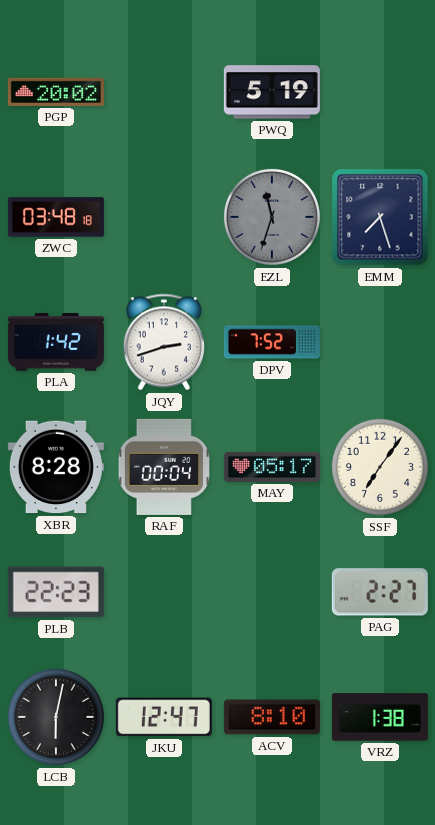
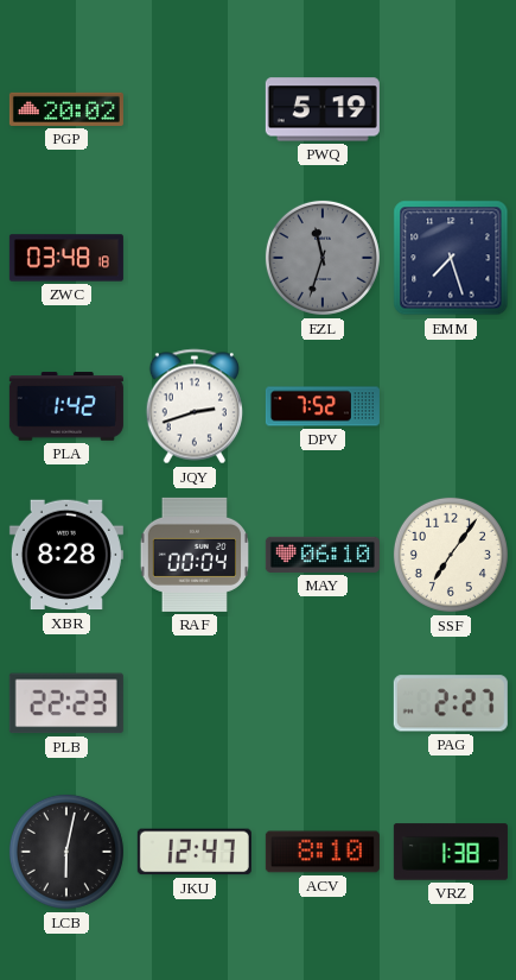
MAY: 05:17 -> 06:10
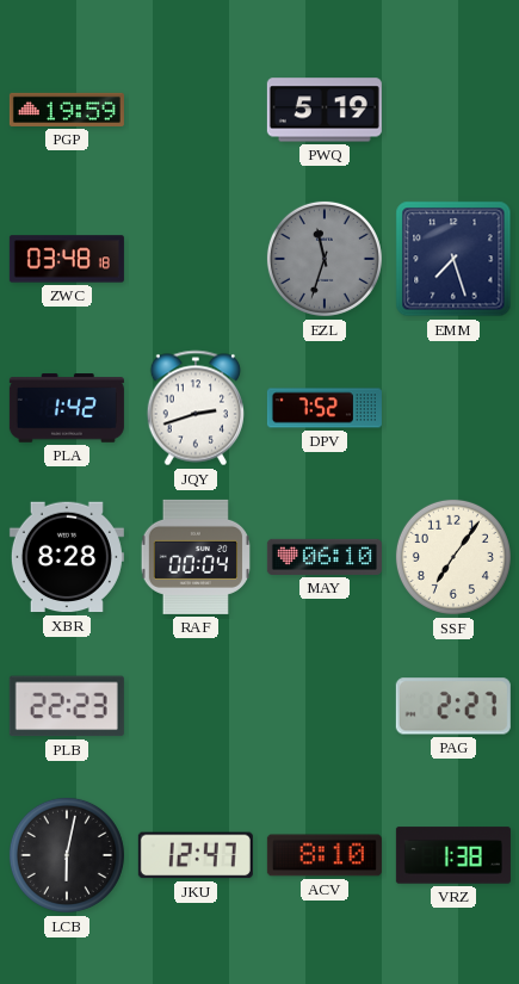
PGP: 20:02 -> 19:59
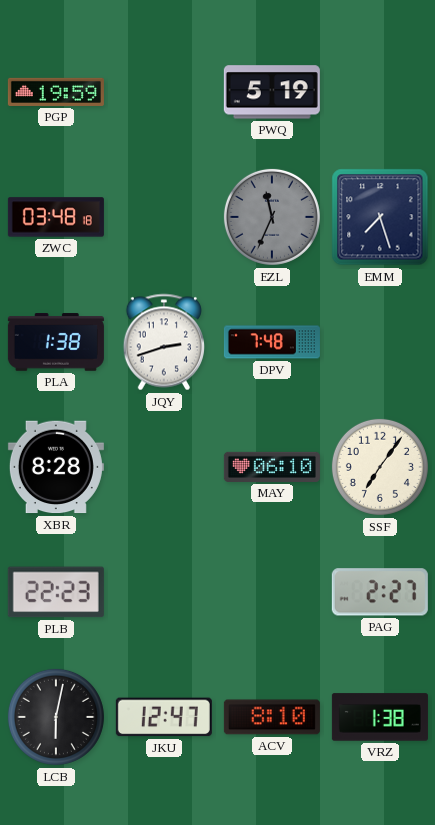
EZL: 11:33 -> 11:34
PLA: 1:42 -> 1:38
DPV: 7:52 -> 7:48
RAF: 00:04 -> none
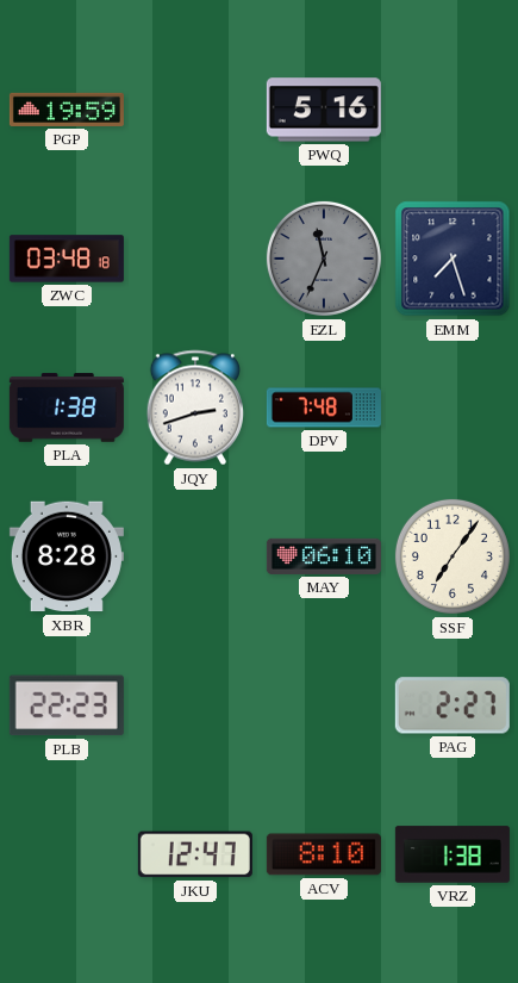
PWQ: 5:19 -> 5:16
LCB: 6:02 -> none
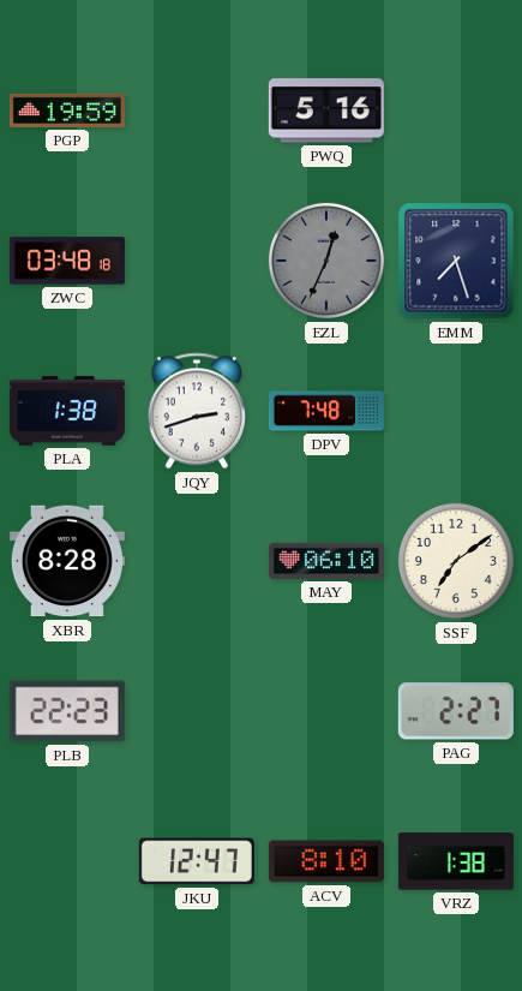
EZL: 11:34 -> 12:34
SSF: 7:06 -> 7:09
